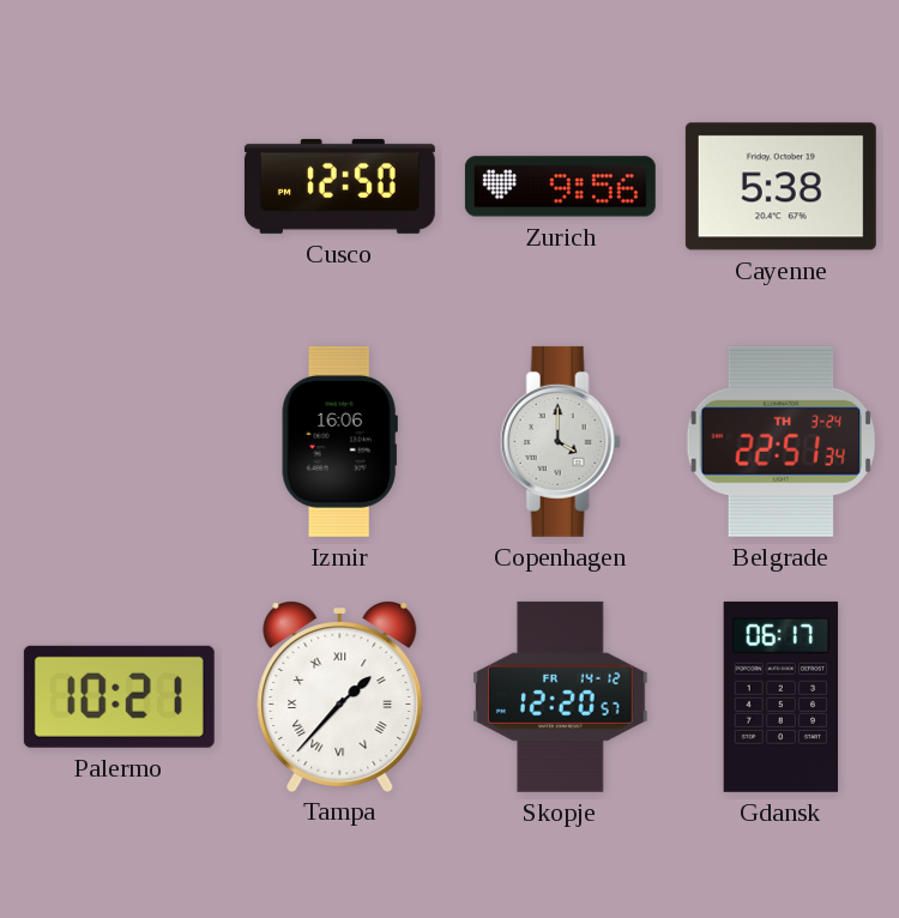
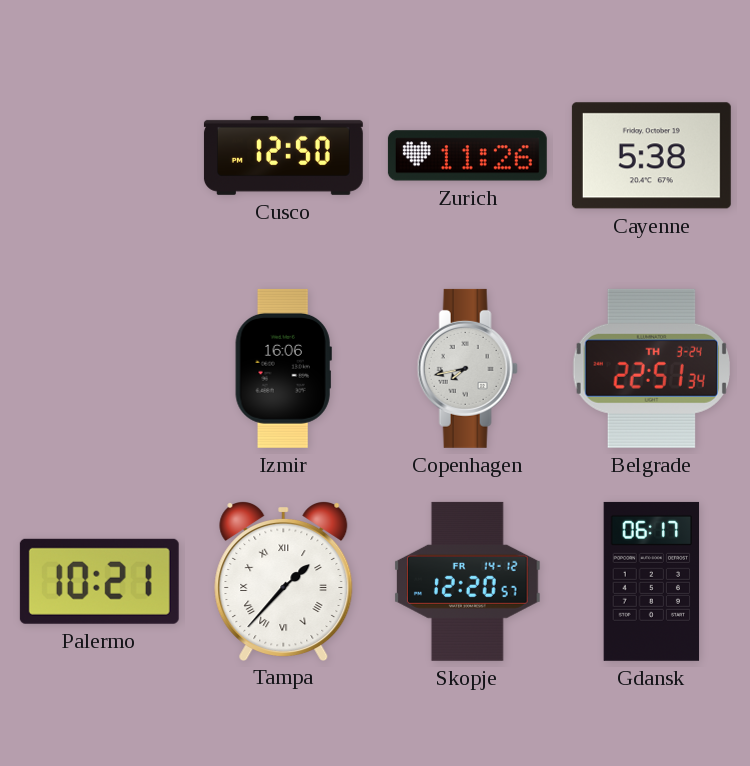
Zurich: 9:56 -> 11:26
Copenhagen: 4:00 -> 7:43
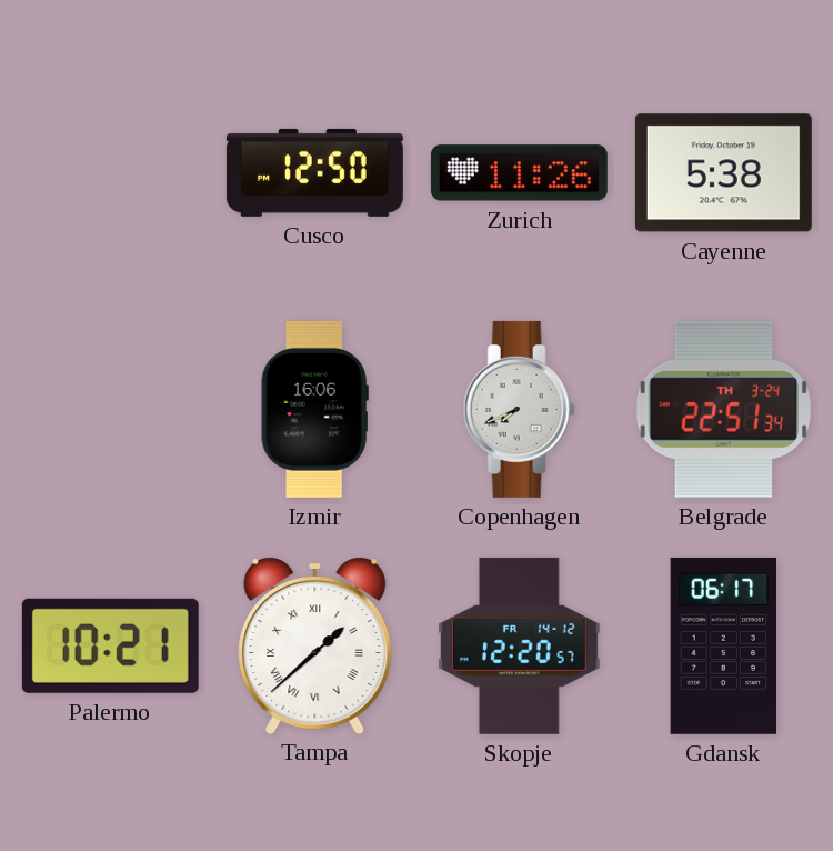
Copenhagen: 7:43 -> 7:41
Tampa: 1:37 -> 1:38
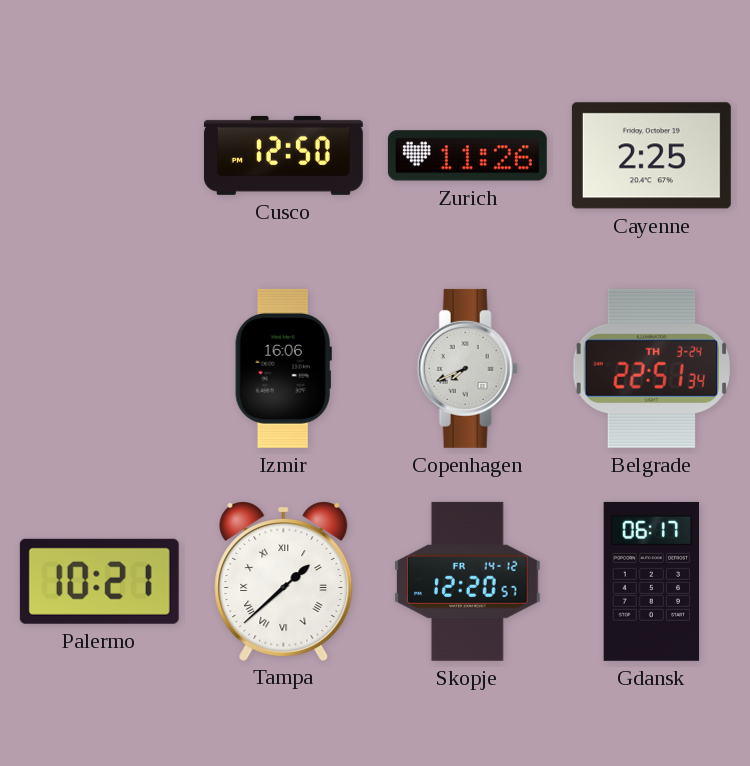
Cayenne: 5:38 -> 2:25
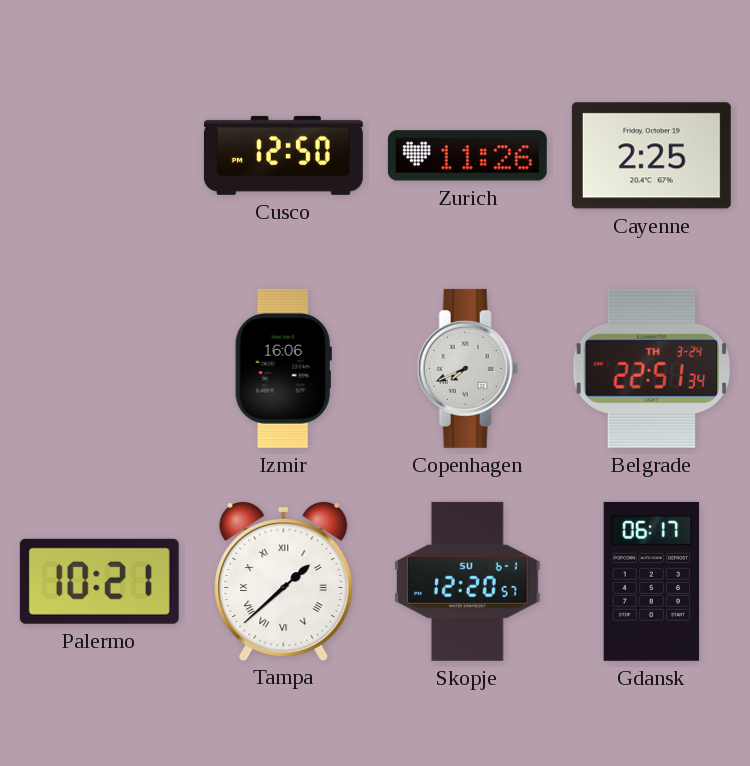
Skopje date: FR 14-12 -> SU 6-1
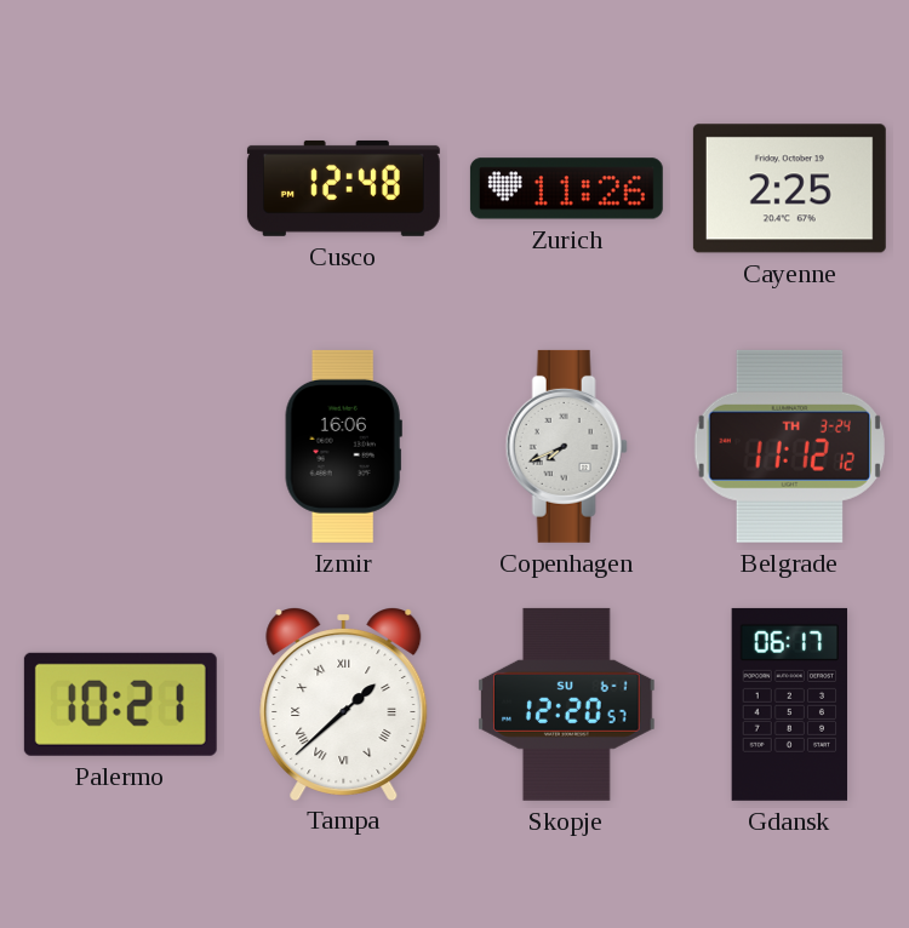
Cusco: 12:50 -> 12:48
Belgrade: 22:51 -> 11:12
